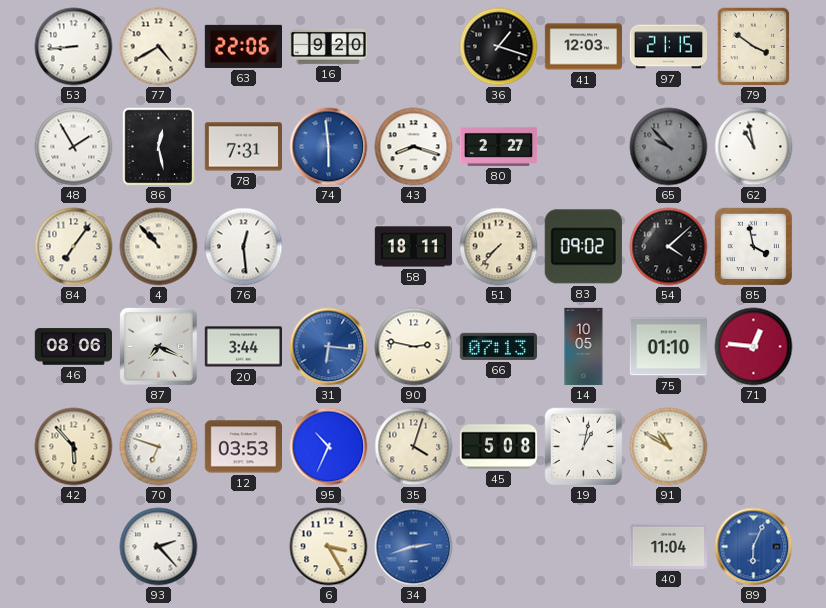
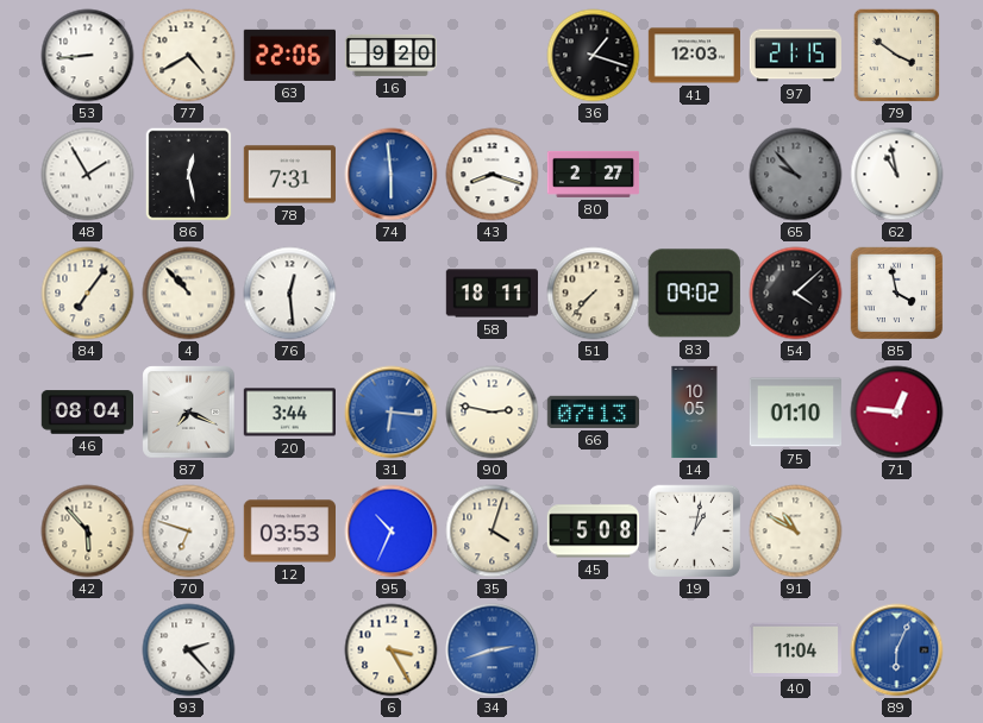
46: 08:06 -> 08:04
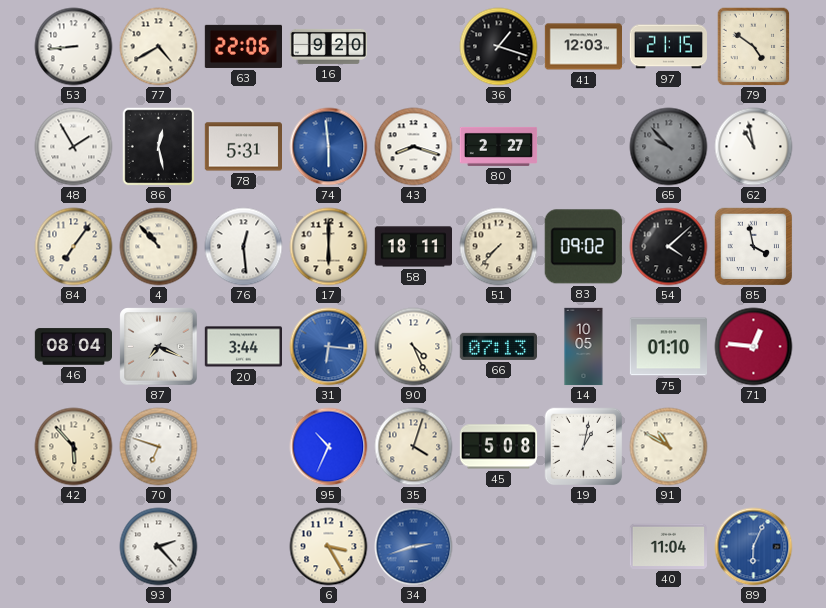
79: 3:51 -> 4:51
78: 7:31 -> 5:31
17: none -> 6:00
90: 2:47 -> 4:26
12: 03:53 -> none
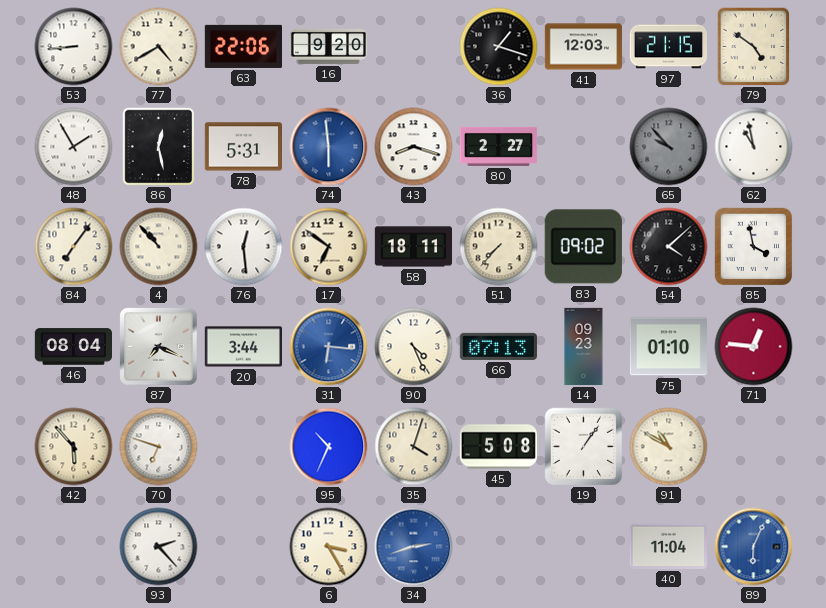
17: 6:00 -> 6:51
14: 10:05 -> 09:23
19: 1:02 -> 1:06
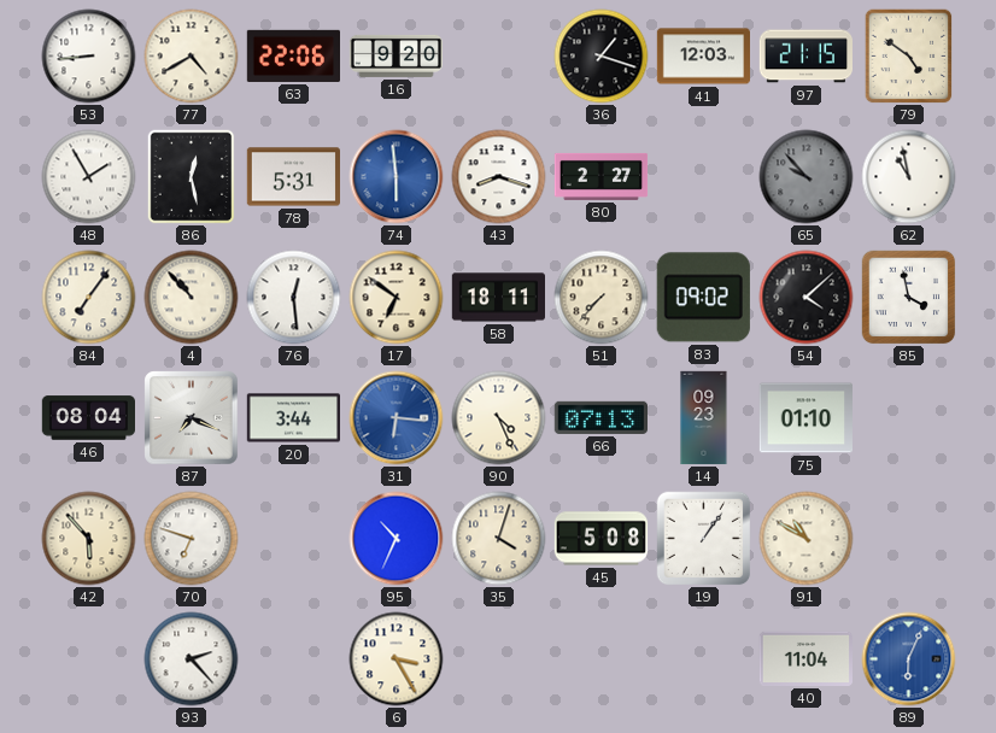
71: 12:46 -> none
34: 2:42 -> none
